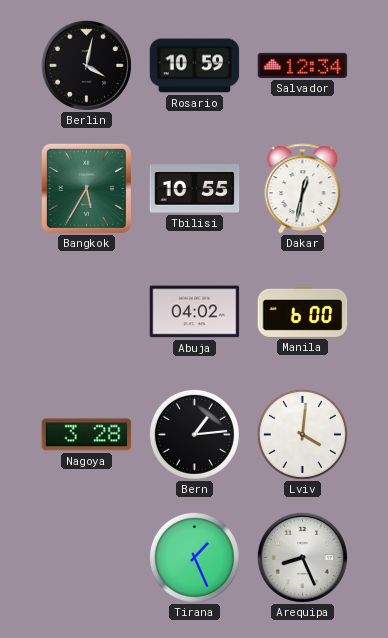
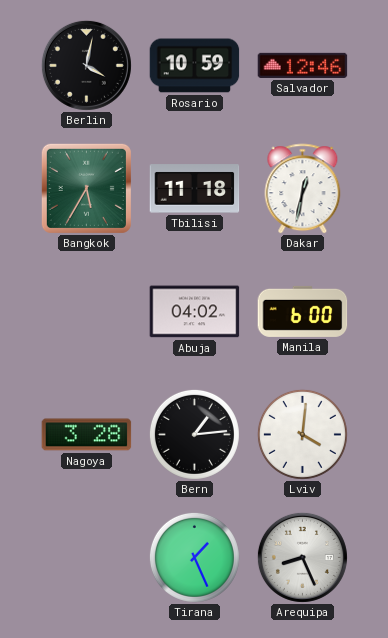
Salvador: 12:34 -> 12:46
Tbilisi: 10:55 -> 11:18
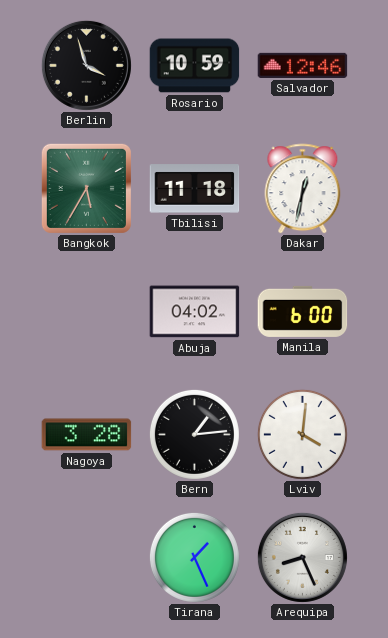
Berlin: 4:02 -> 3:57
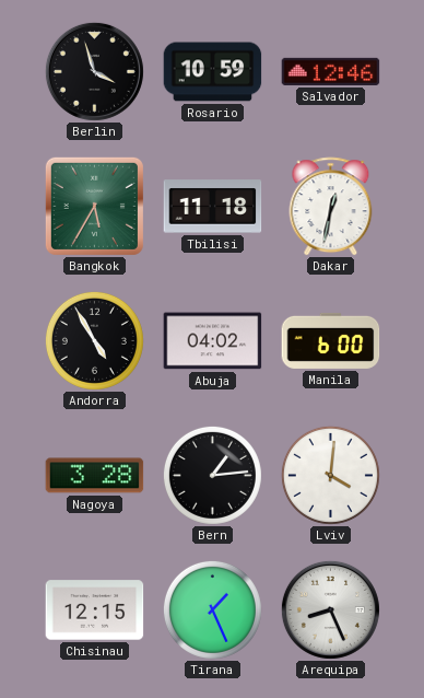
Andorra: none -> 4:55
Chisinau: none -> 12:15
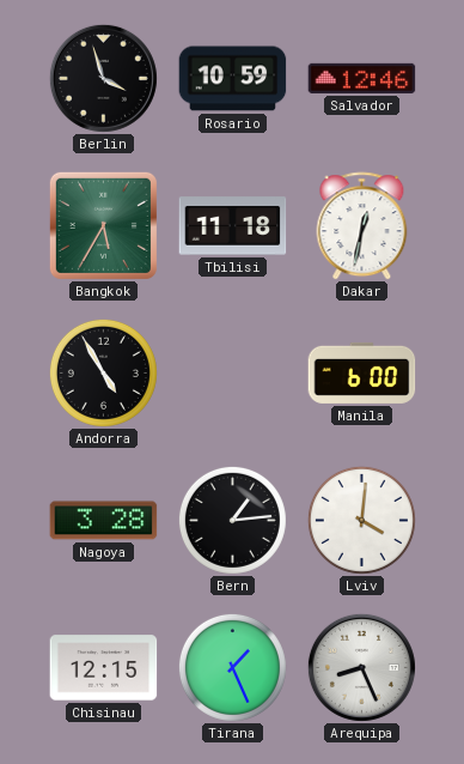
Abuja: 04:02 -> none
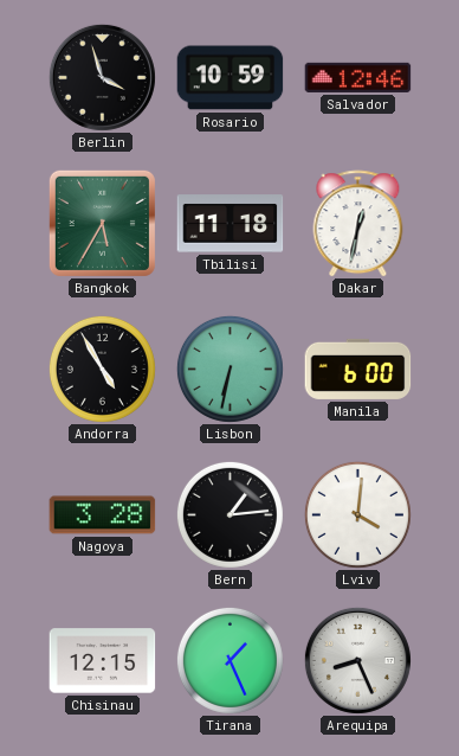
Lisbon: none -> 6:32
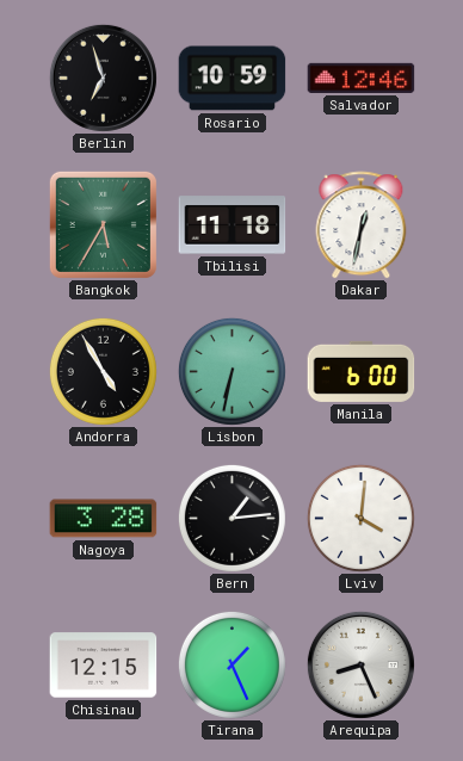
Berlin: 3:57 -> 6:57
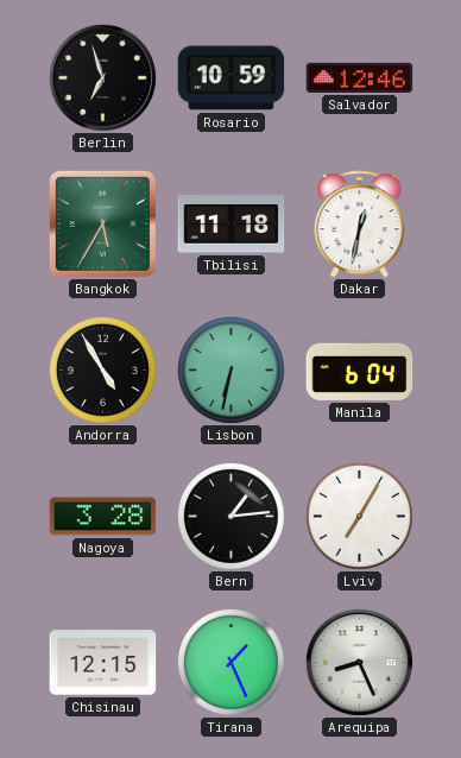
Manila: 6:00 -> 6:04
Lviv: 4:01 -> 7:05
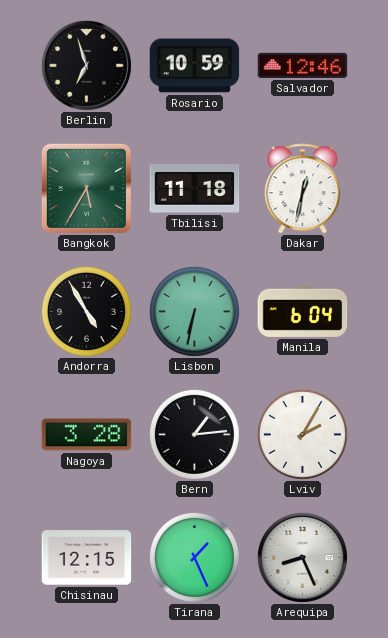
Lviv: 7:05 -> 2:05
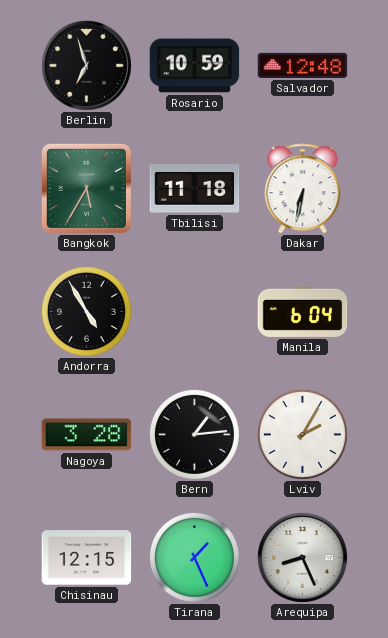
Salvador: 12:46 -> 12:48
Dakar: 12:32 -> 6:32
Lisbon: 6:32 -> none
